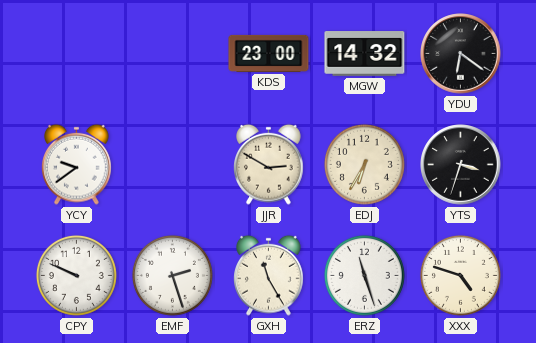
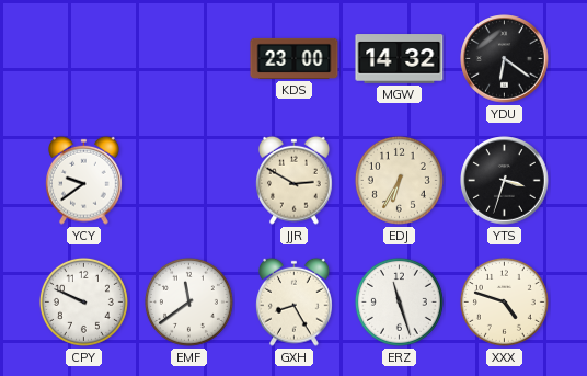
EMF: 2:27 -> 11:39
GXH: 11:25 -> 8:25
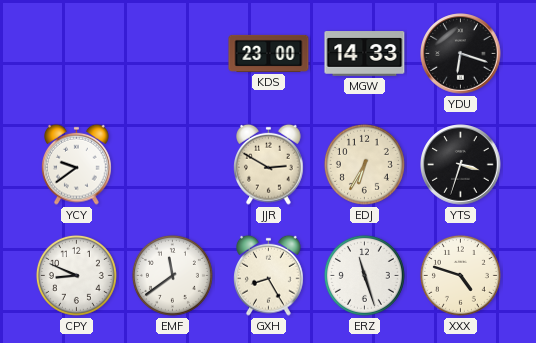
MGW: 14:32 -> 14:33
YDU: 6:21 -> 6:18
CPY: 9:49 -> 8:49
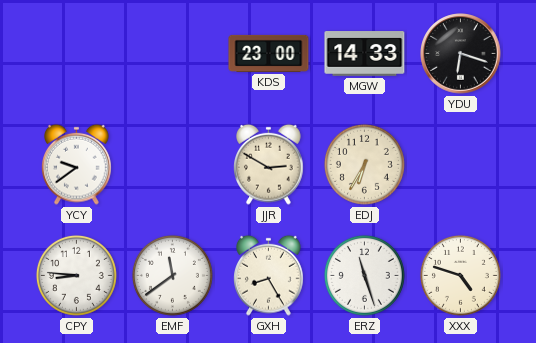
YTS: 3:33 -> none
CPY: 8:49 -> 8:46
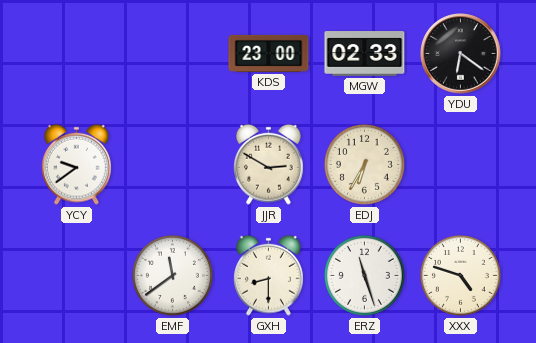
MGW: 14:33 -> 02:33
YDU: 6:18 -> 6:21
CPY: 8:46 -> none
GXH: 8:25 -> 8:30
